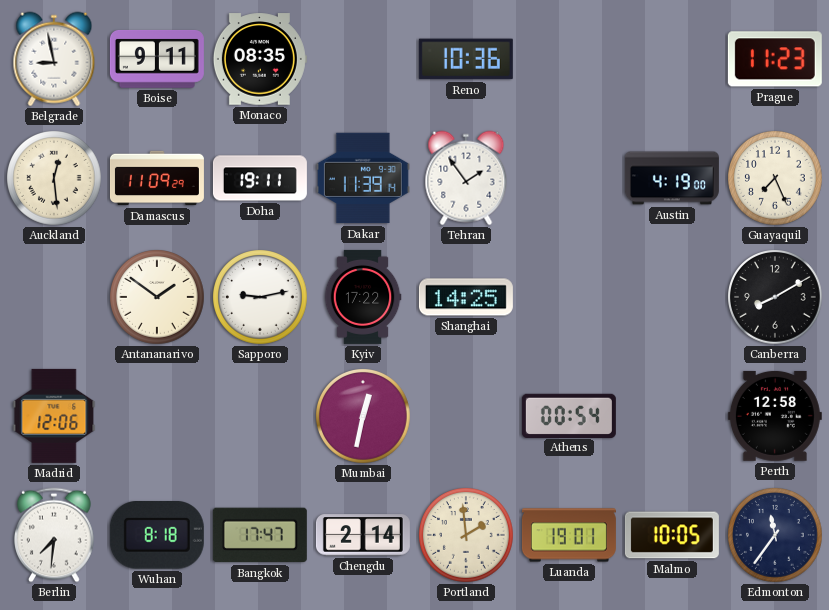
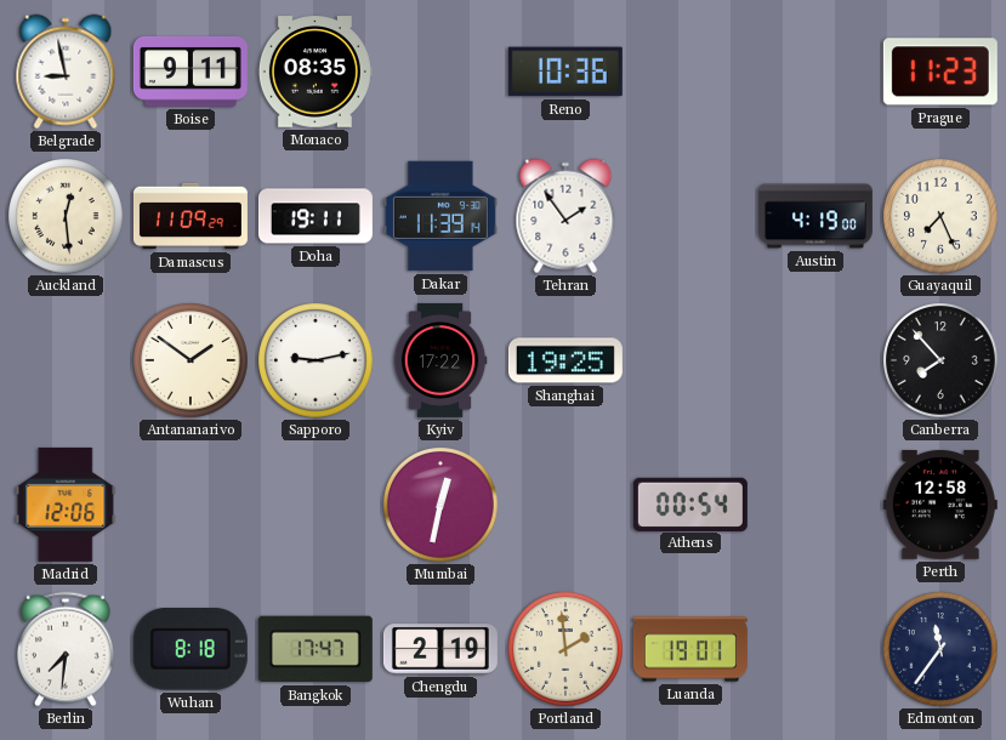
Shanghai: 14:25 -> 19:25
Canberra: 8:10 -> 7:53
Chengdu: 2:14 -> 2:19
Malmo: 10:05 -> none
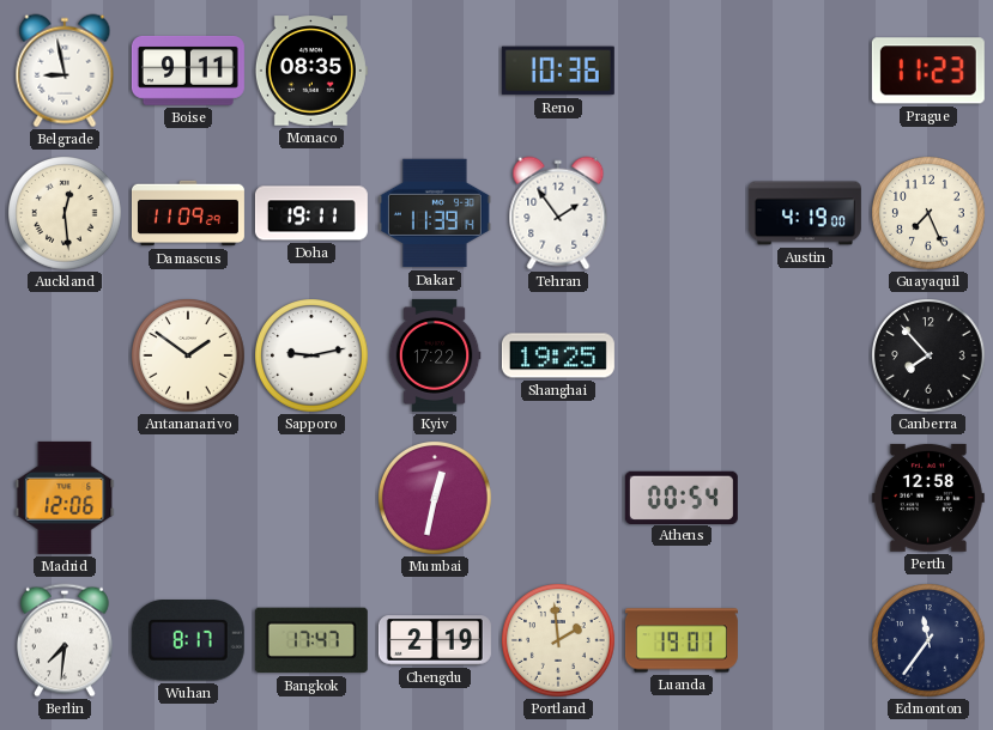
Wuhan: 8:18 -> 8:17
